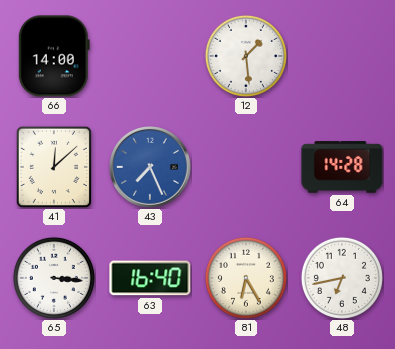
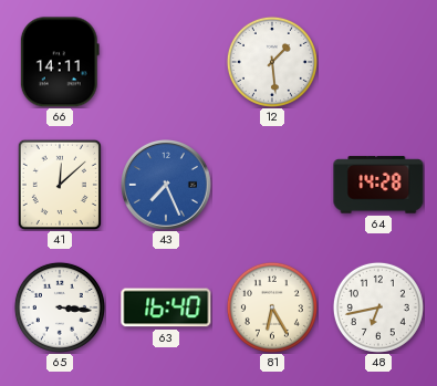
66: 14:00 -> 14:11
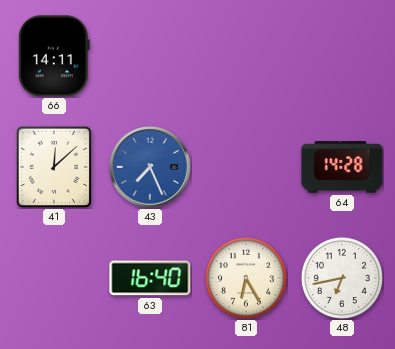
12: 1:29 -> none
65: 3:16 -> none
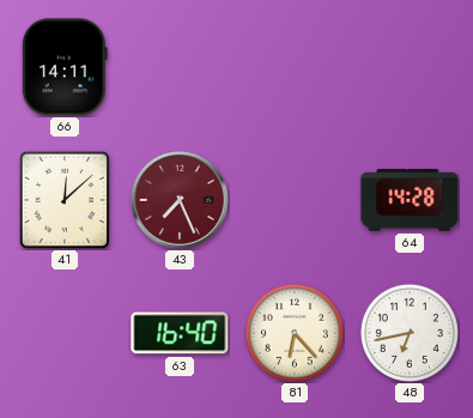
43 dial: blue -> burgundy
81: 6:25 -> 6:23
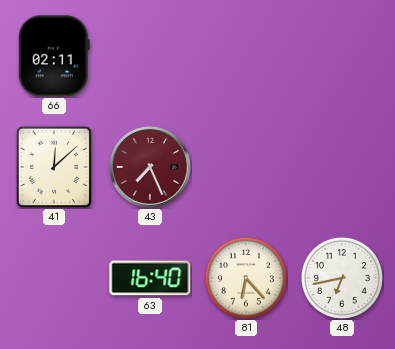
66: 14:11 -> 02:11
64: 14:28 -> none
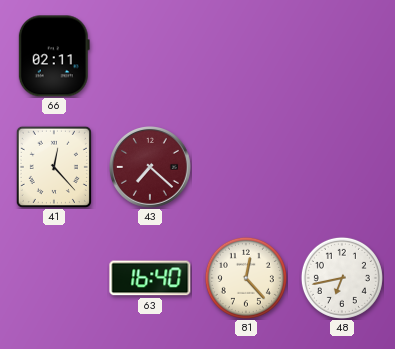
41: 12:08 -> 12:23
43: 7:26 -> 7:22
81: 6:23 -> 12:23
